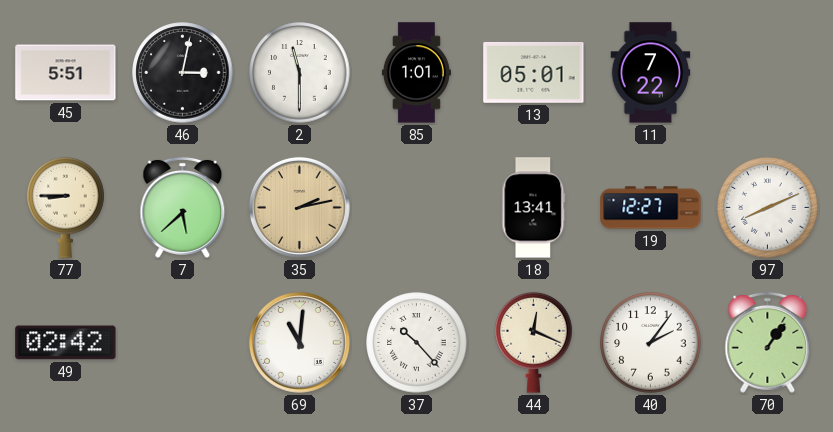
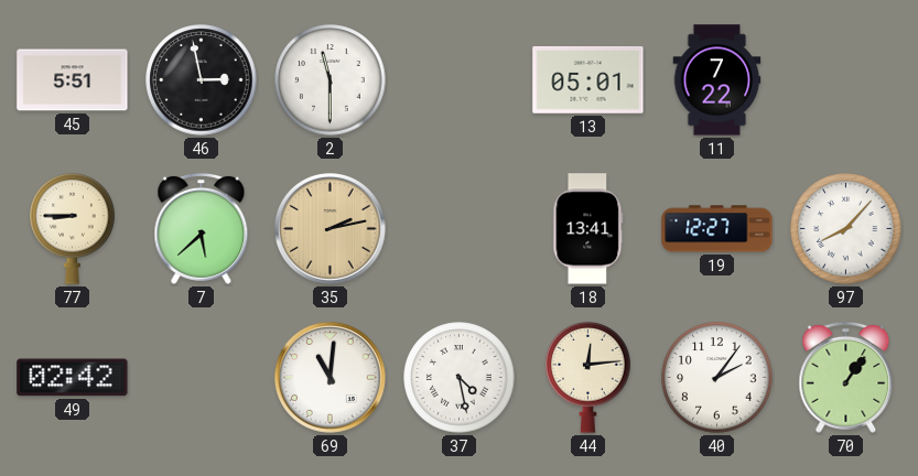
46: 3:02 -> 2:58
85: 1:01 -> none
97: 8:11 -> 8:07
37: 10:23 -> 4:28
44: 12:19 -> 12:14
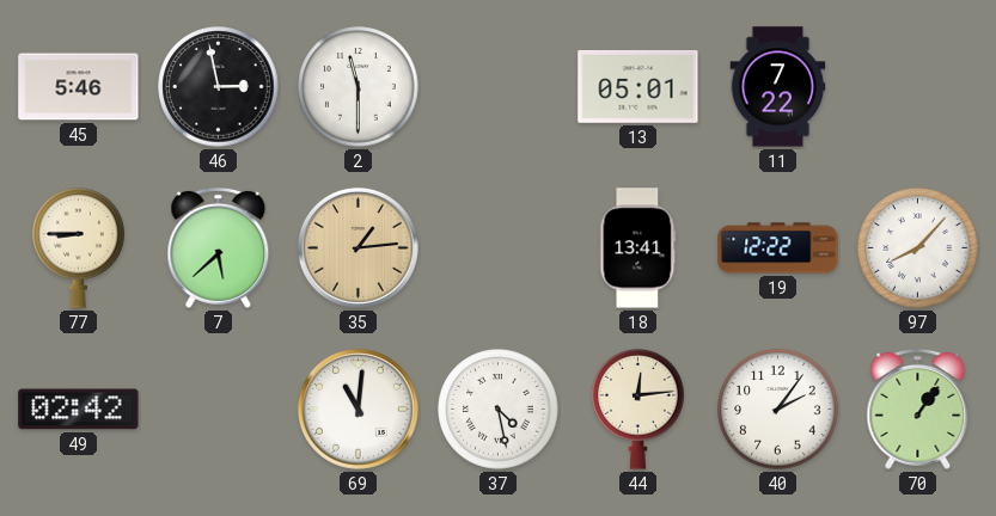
45: 5:51 -> 5:46
35: 2:13 -> 1:14
19: 12:27 -> 12:22
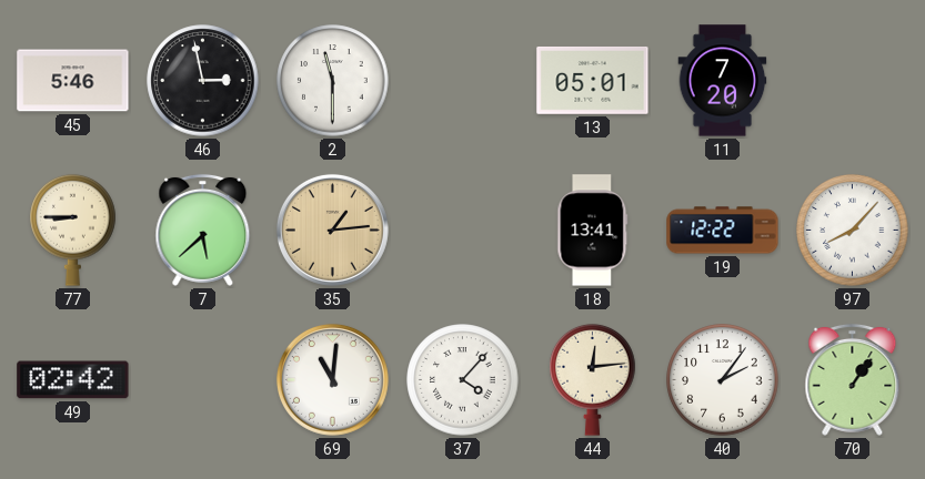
11: 7:22 -> 7:20
37: 4:28 -> 4:07
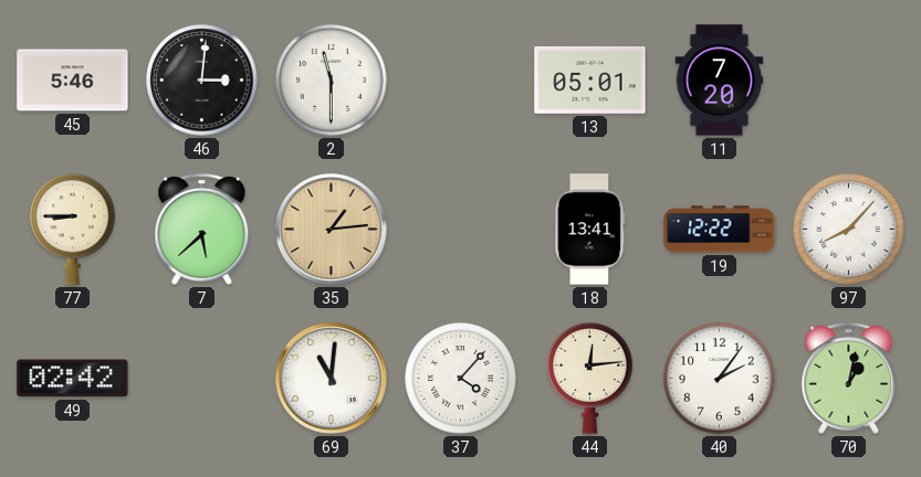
46: 2:58 -> 3:01
70: 1:06 -> 1:02
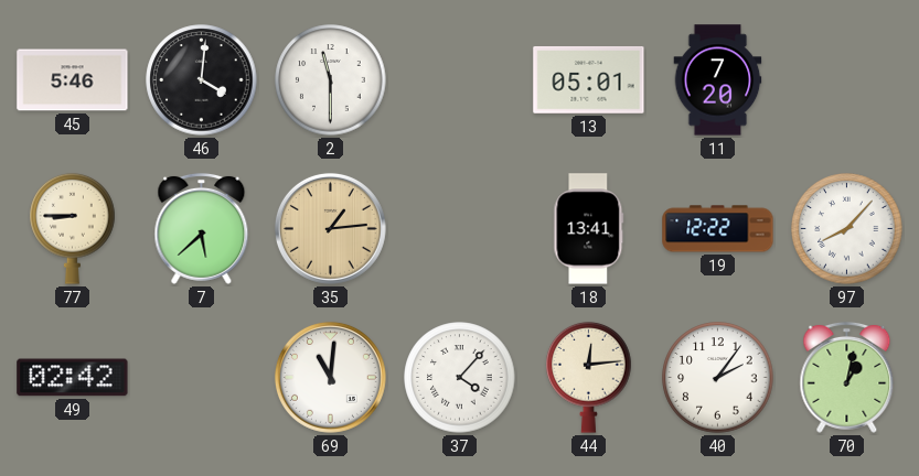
46: 3:01 -> 4:01
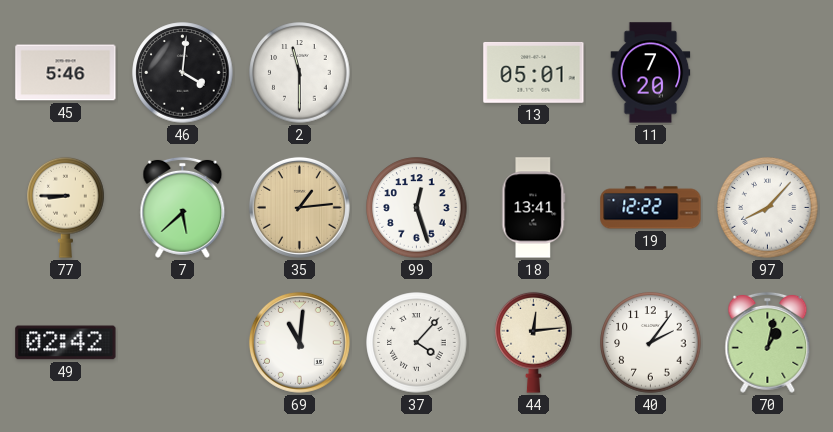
99: none -> 12:27
